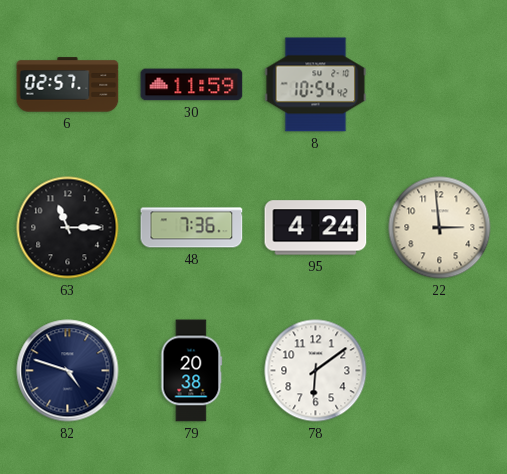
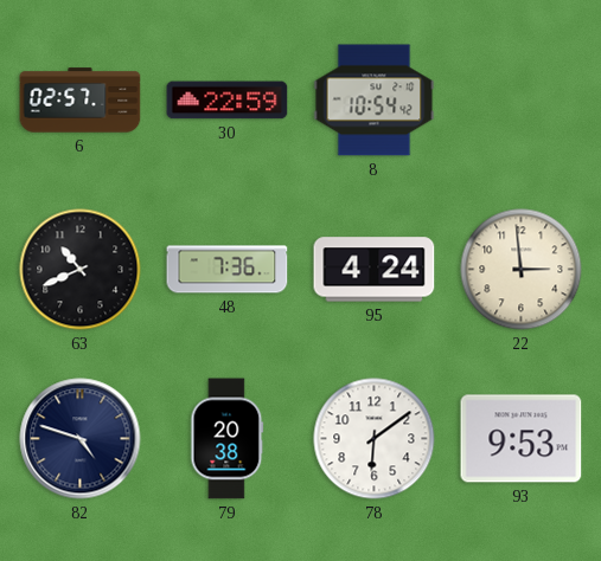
30: 11:59 -> 22:59
63: 11:15 -> 10:41
93: none -> 9:53
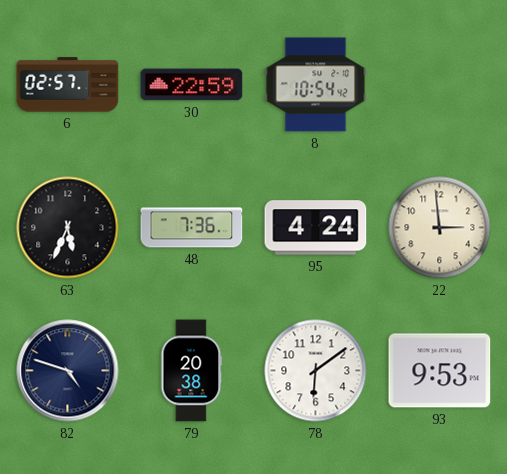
63: 10:41 -> 5:34
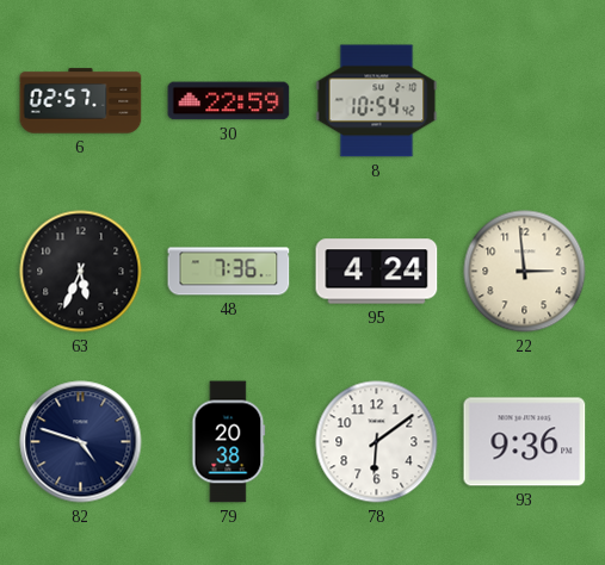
93: 9:53 -> 9:36
